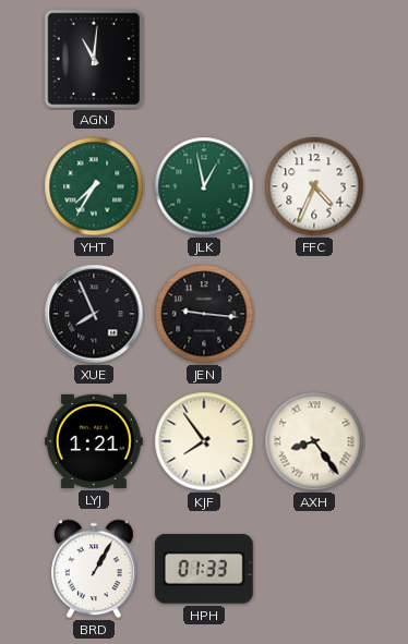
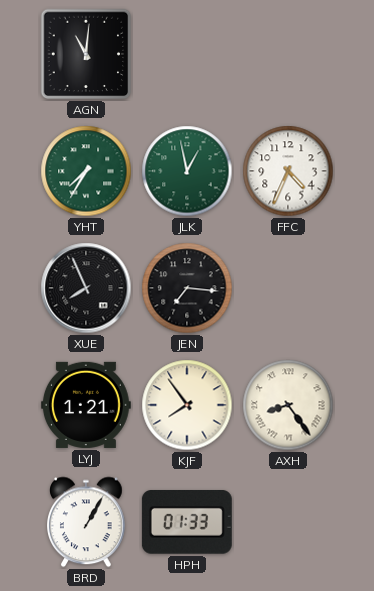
JEN: 9:16 -> 7:16
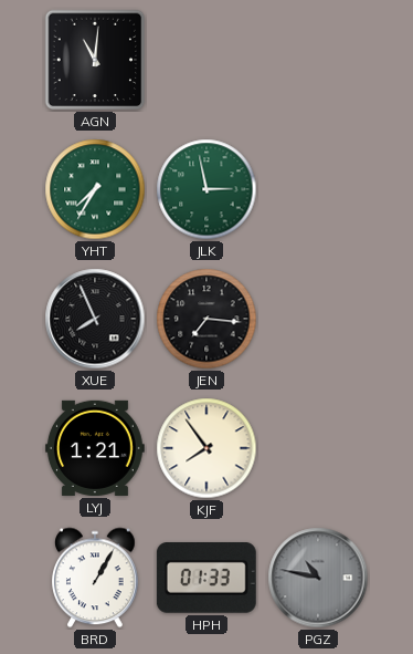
JLK: 12:58 -> 2:58
FFC: 4:34 -> none
AXH: 8:24 -> none
PGZ: none -> 10:47
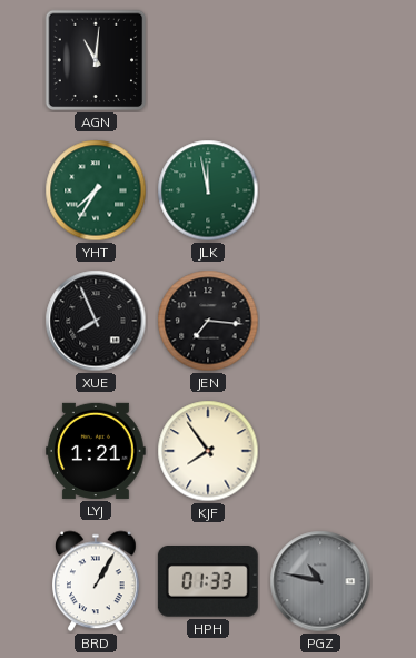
JLK: 2:58 -> 11:58
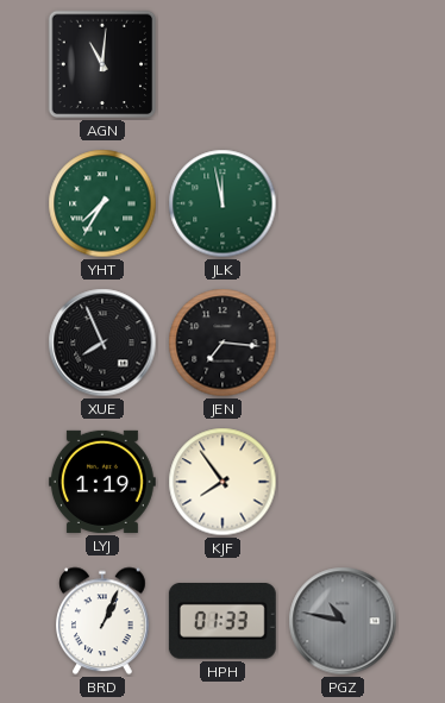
LYJ: 1:21 -> 1:19
BRD: 1:05 -> 1:04
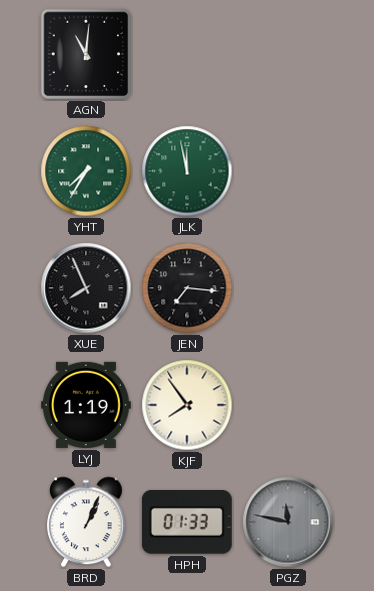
PGZ: 10:47 -> 11:47
